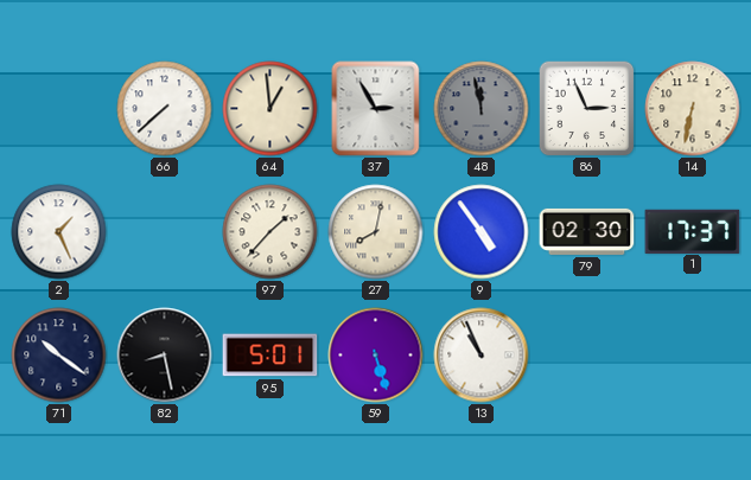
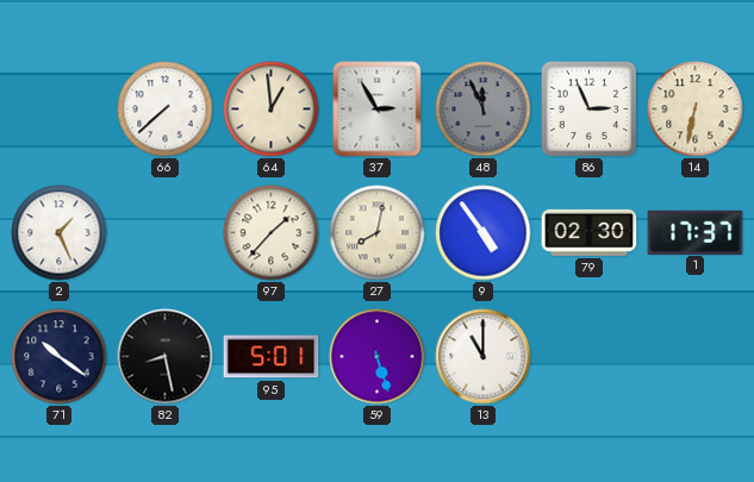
48: 11:58 -> 11:56
13: 10:56 -> 11:00
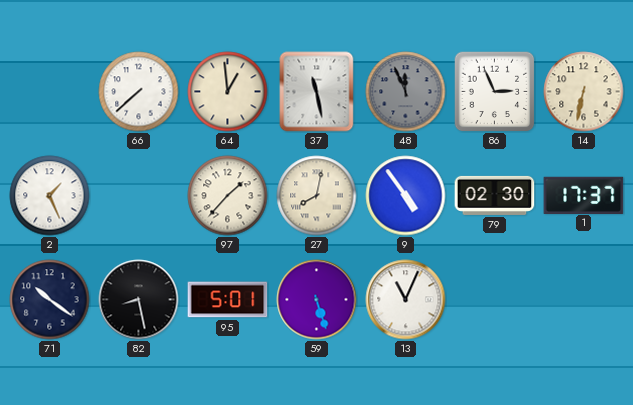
37: 2:55 -> 11:28
13: 11:00 -> 11:04
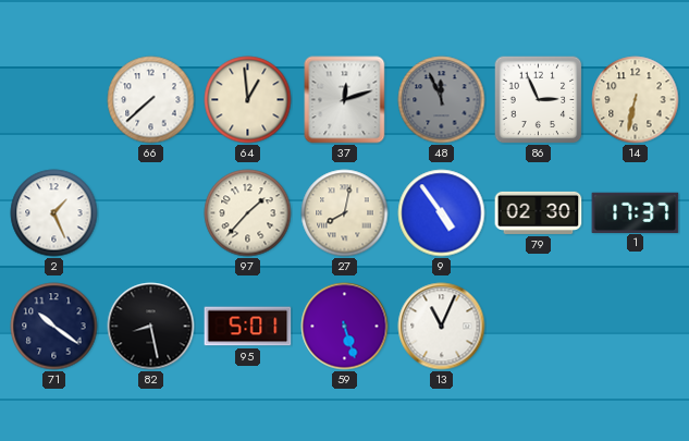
37: 11:28 -> 12:12
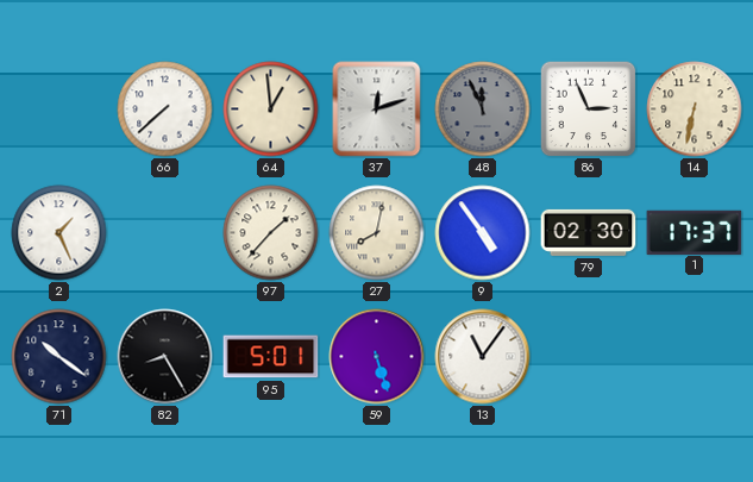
82: 8:28 -> 8:25
13: 11:04 -> 11:06
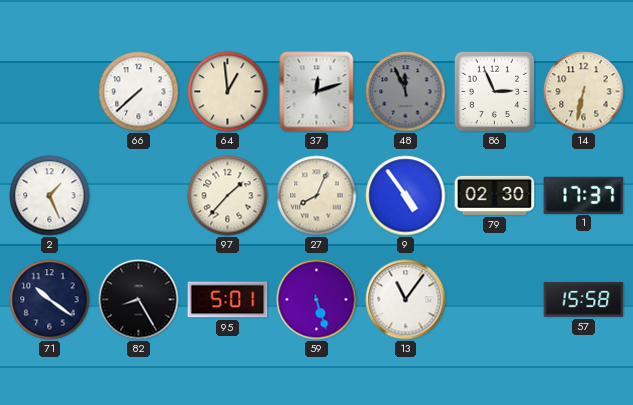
27: 8:02 -> 8:04
57: none -> 15:58
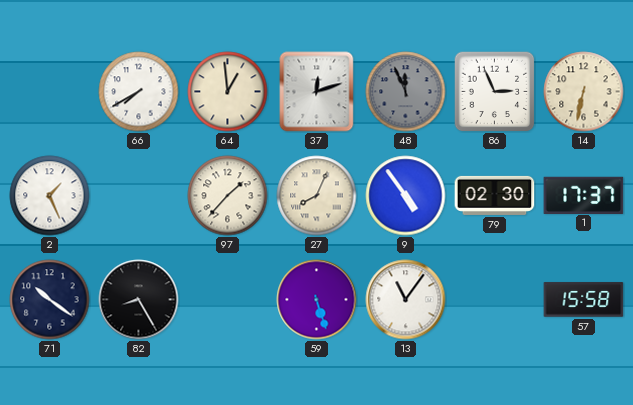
66: 7:38 -> 7:40
95: 5:01 -> none
